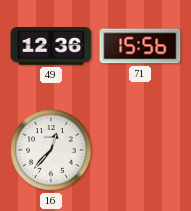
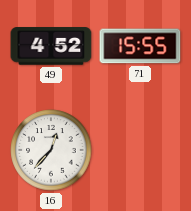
49: 12:36 -> 4:52
71: 15:56 -> 15:55
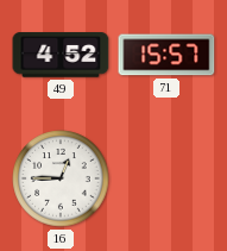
71: 15:55 -> 15:57
16: 12:37 -> 12:45
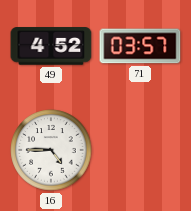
71: 15:57 -> 03:57
16: 12:45 -> 4:45
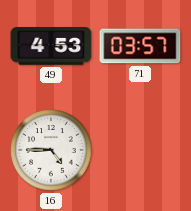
49: 4:52 -> 4:53
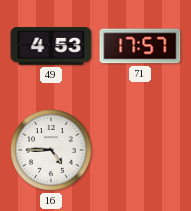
71: 03:57 -> 17:57
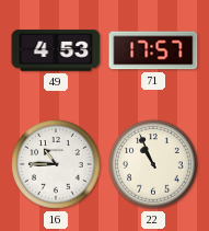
16: 4:45 -> 10:45
22: none -> 10:56
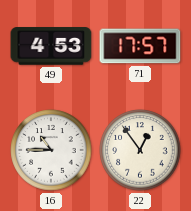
22: 10:56 -> 12:54
